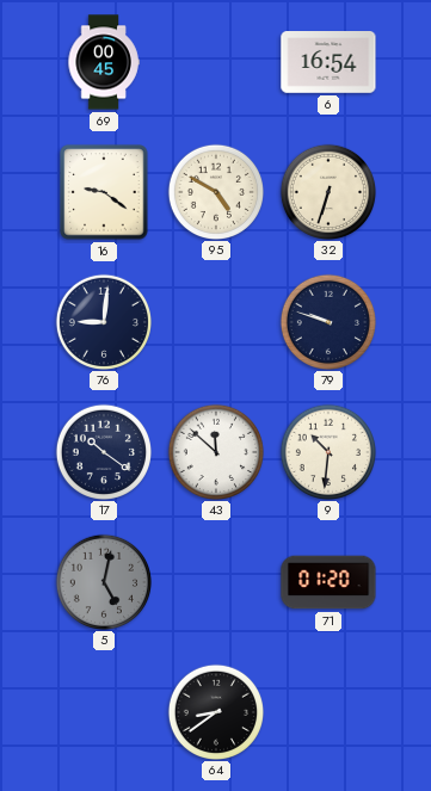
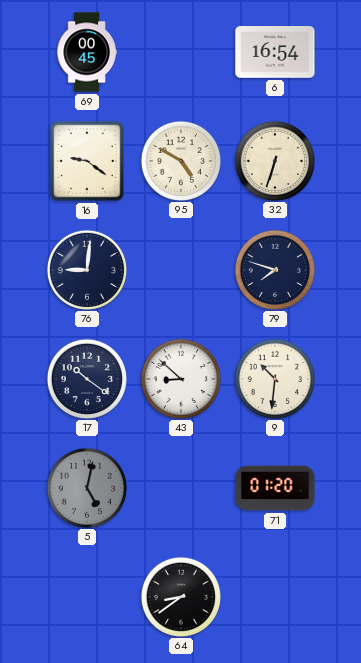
79: 9:48 -> 7:48
43: 11:52 -> 8:52
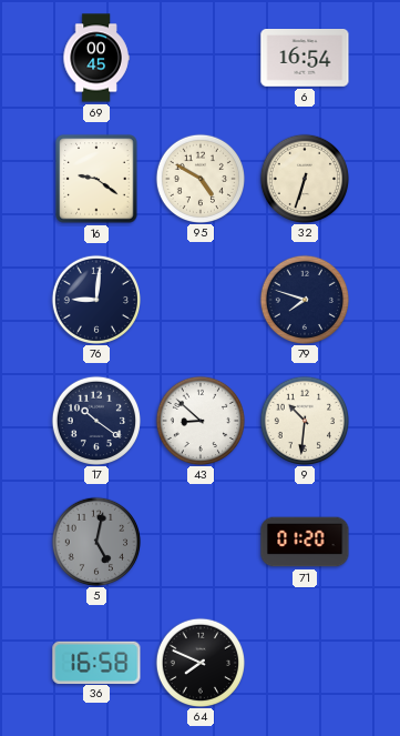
36: none -> 16:58
64: 8:39 -> 7:49
